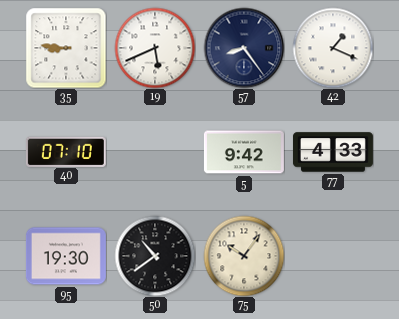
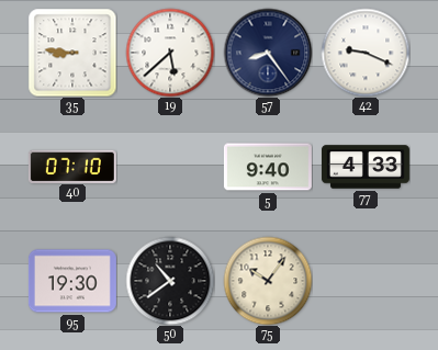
19: 5:41 -> 5:38
42: 1:19 -> 9:19
5: 9:42 -> 9:40
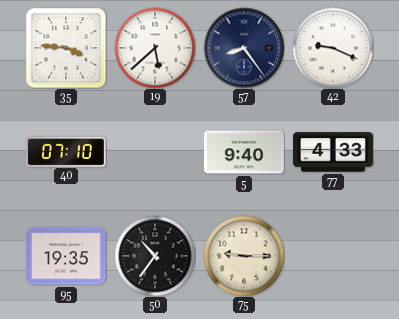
35: 8:46 -> 3:46
95: 19:30 -> 19:35
50: 10:39 -> 10:36
75: 10:06 -> 9:15
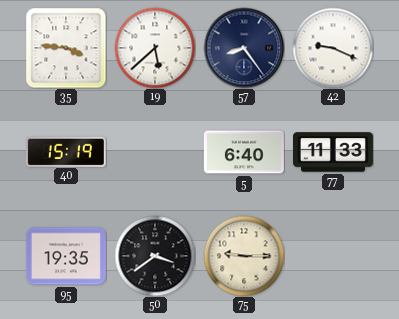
40: 07:10 -> 15:19
5: 9:40 -> 6:40
77: 4:33 -> 11:33
50: 10:36 -> 3:39
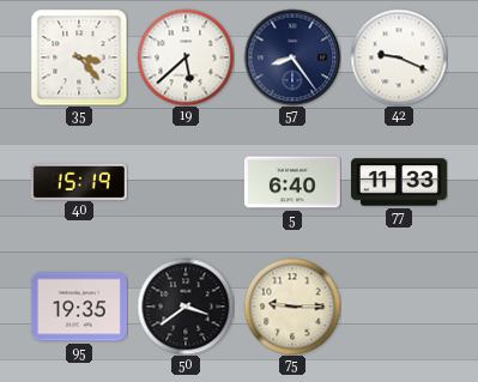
35: 3:46 -> 3:23
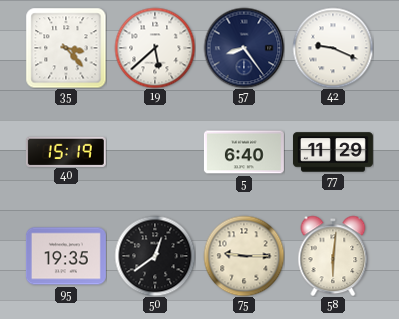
77: 11:33 -> 11:29
50: 3:39 -> 12:39
58: none -> 6:01
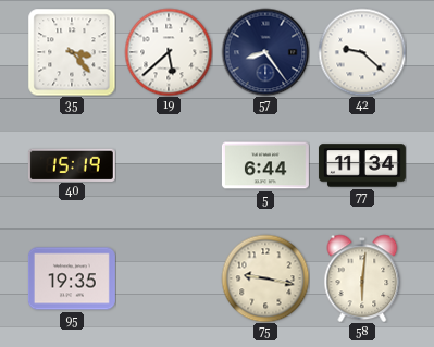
42: 9:19 -> 9:22
5: 6:40 -> 6:44
77: 11:29 -> 11:34
50: 12:39 -> none
75: 9:15 -> 9:17
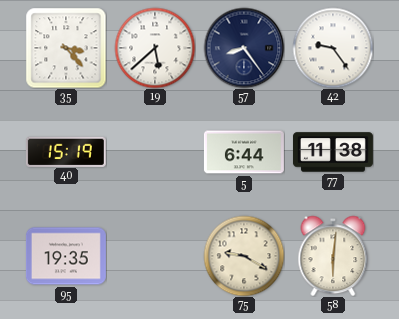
42: 9:22 -> 9:24
77: 11:34 -> 11:38
75: 9:17 -> 9:20
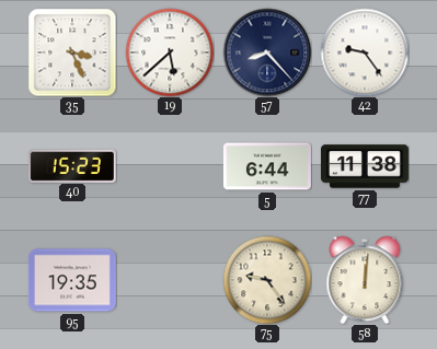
35: 3:23 -> 3:26
57: 8:24 -> 8:23
40: 15:19 -> 15:23
75: 9:20 -> 9:24
58: 6:01 -> 12:01
